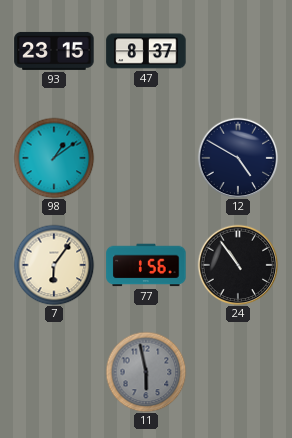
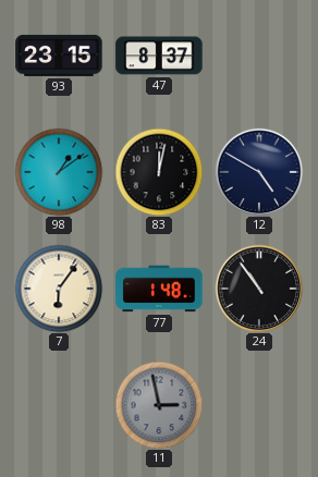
83: none -> 12:02
77: 1:56 -> 1:48
11: 5:58 -> 2:58
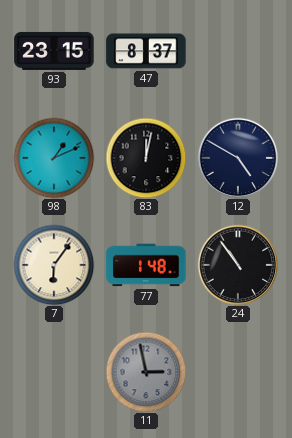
98: 1:09 -> 1:11
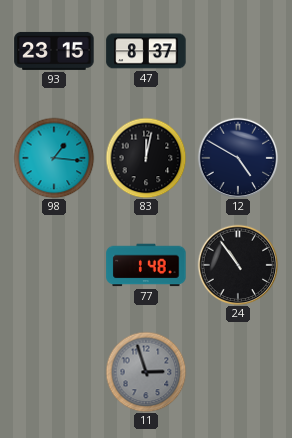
98: 1:11 -> 1:16
7: 6:06 -> none
11: 2:58 -> 2:57
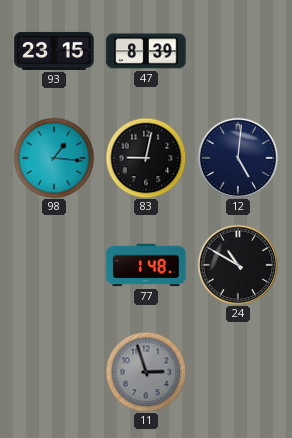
47: 8:37 -> 8:39
83: 12:02 -> 9:02
12: 4:50 -> 5:01
24: 10:54 -> 10:50
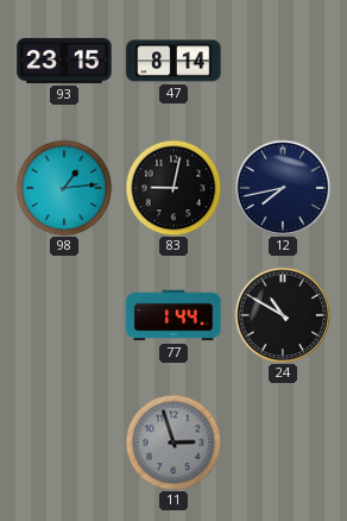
47: 8:39 -> 8:14
98: 1:16 -> 1:14
12: 5:01 -> 7:43
77: 1:48 -> 1:44
